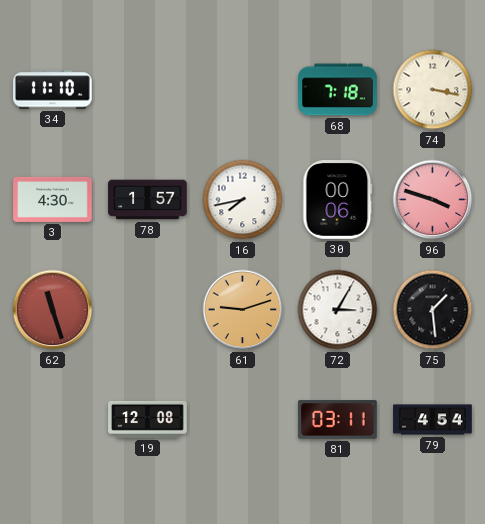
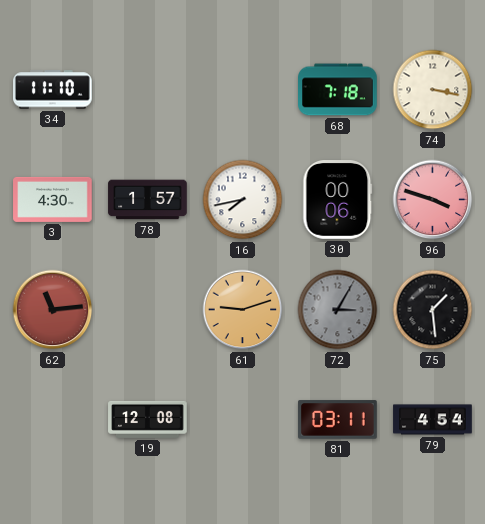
62: 11:27 -> 11:14
72 dial: white -> grey
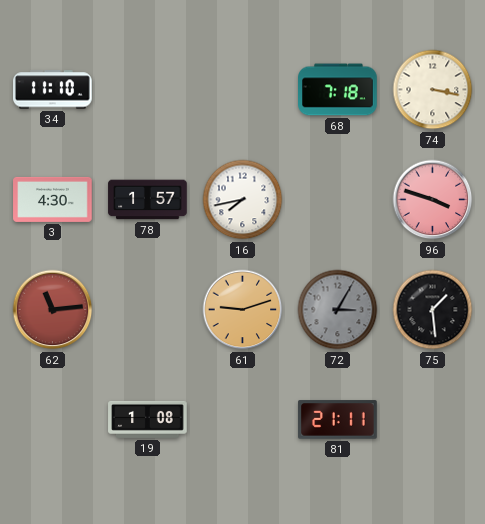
30: 00:06 -> none
19: 12:08 -> 1:08
81: 03:11 -> 21:11
79: 4:54 -> none
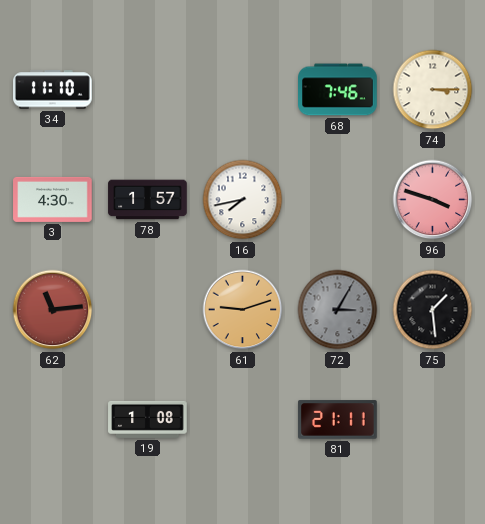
68: 7:18 -> 7:46
74: 3:17 -> 3:15
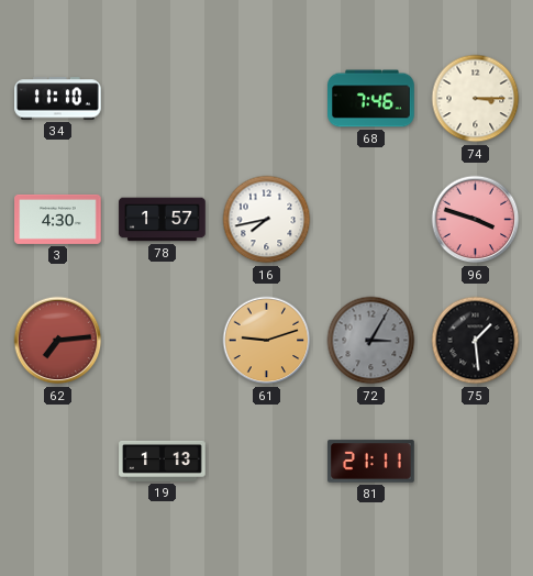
62: 11:14 -> 7:14
19: 1:08 -> 1:13
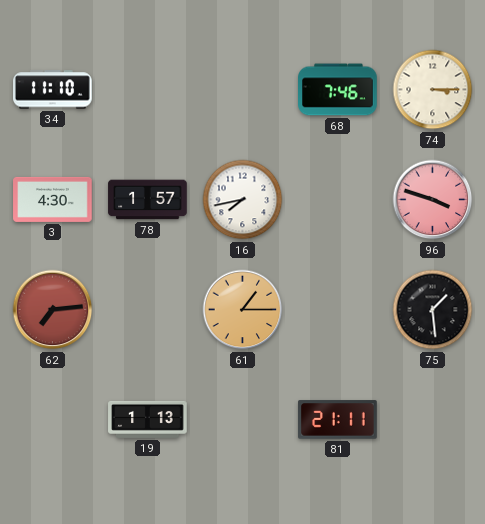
61: 9:12 -> 1:15
72: 3:05 -> none
